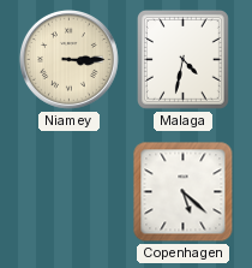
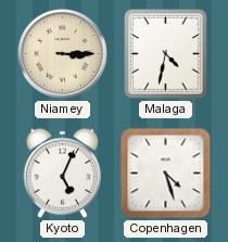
Kyoto: none -> 5:04
Copenhagen: 5:22 -> 4:27
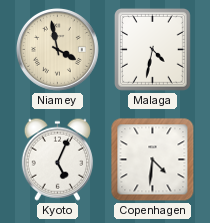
Niamey: 3:15 -> 3:58
Copenhagen: 4:27 -> 4:31
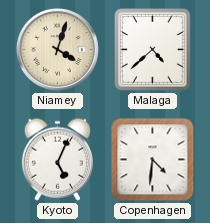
Niamey: 3:58 -> 4:03
Malaga: 4:32 -> 4:38
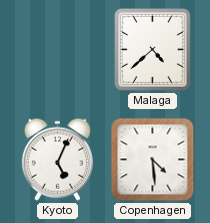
Niamey: 4:03 -> none
Copenhagen: 4:31 -> 4:29
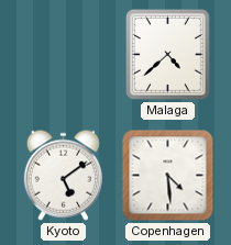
Kyoto: 5:04 -> 5:09
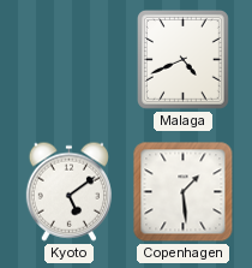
Malaga: 4:38 -> 4:41
Copenhagen: 4:29 -> 1:29
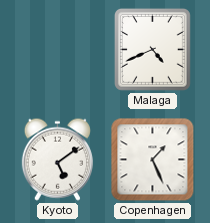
Copenhagen: 1:29 -> 1:26
